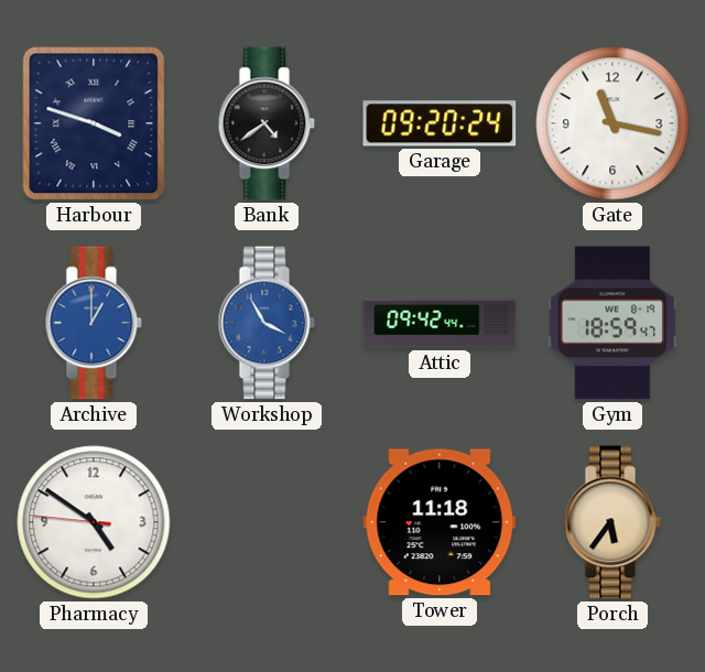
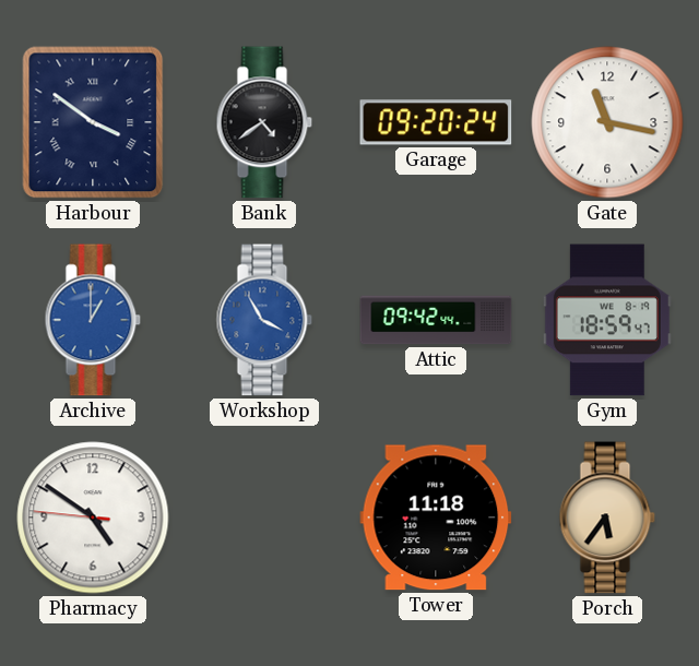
Harbour: 3:48 -> 3:51
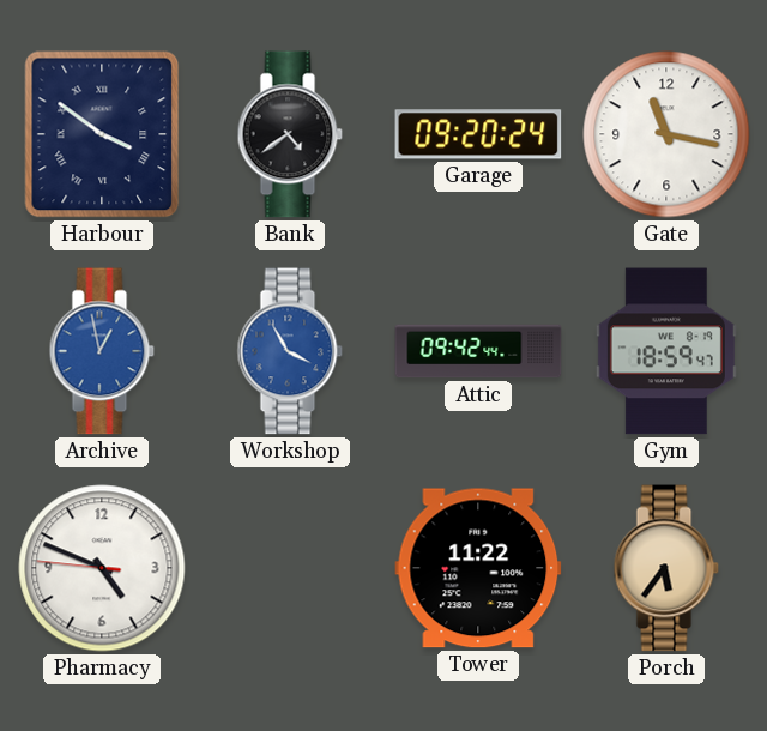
Archive: 1:00 -> 12:58
Pharmacy: 4:50 -> 4:48
Tower: 11:18 -> 11:22
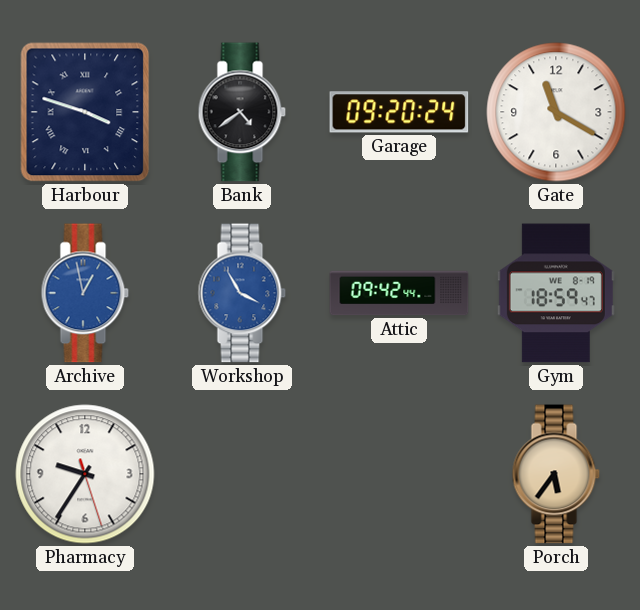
Harbour: 3:51 -> 3:48
Gate: 11:17 -> 11:20
Pharmacy: 4:48 -> 9:35
Tower: 11:22 -> none
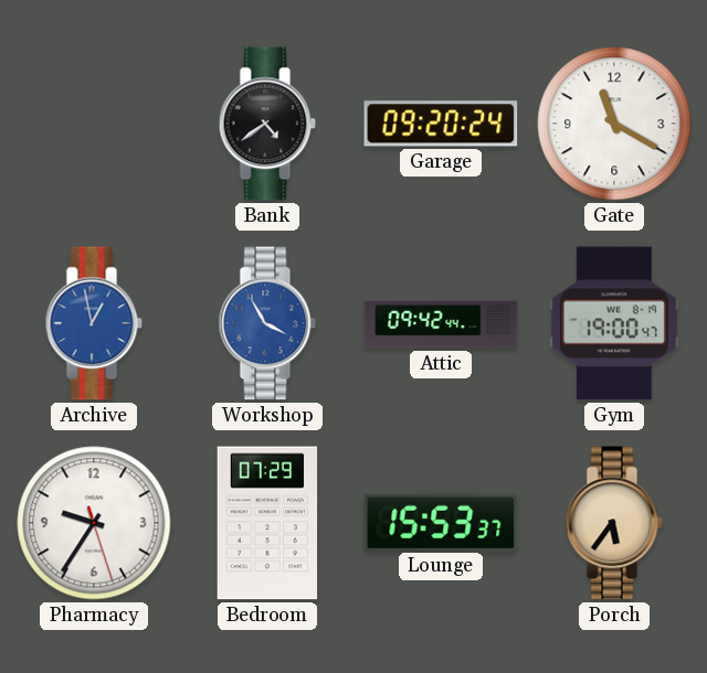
Harbour: 3:48 -> none
Gym: 18:59 -> 19:00
Bedroom: none -> 07:29
Lounge: none -> 15:53
